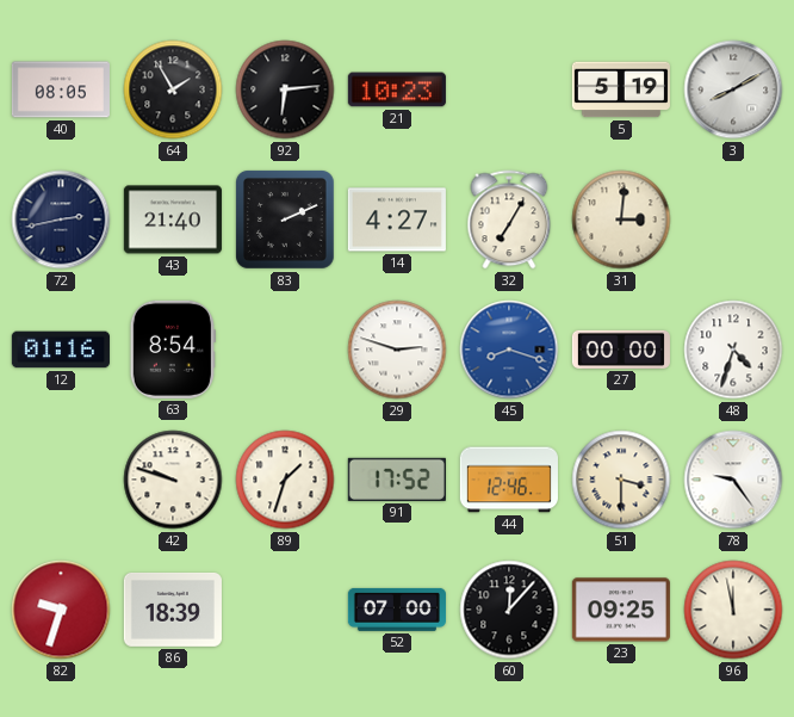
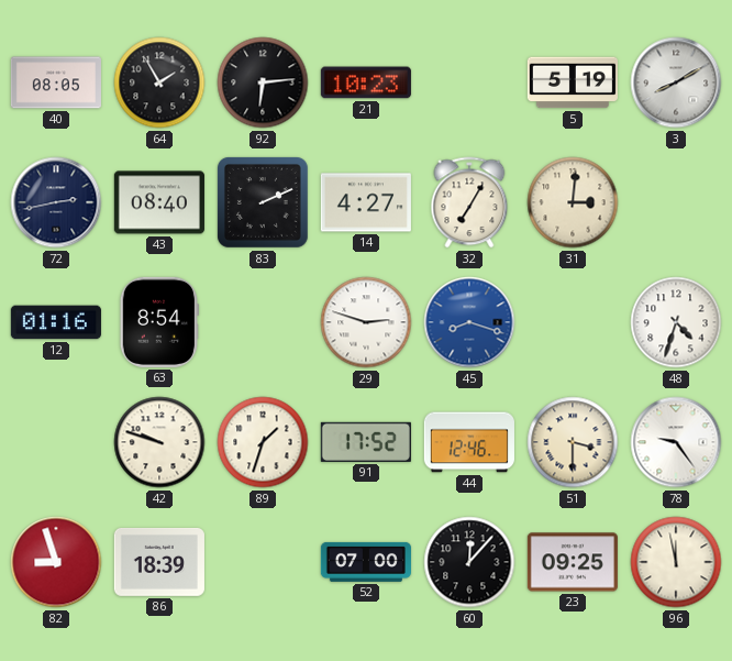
43: 21:40 -> 08:40
27: 00:00 -> none
82: 9:33 -> 8:57
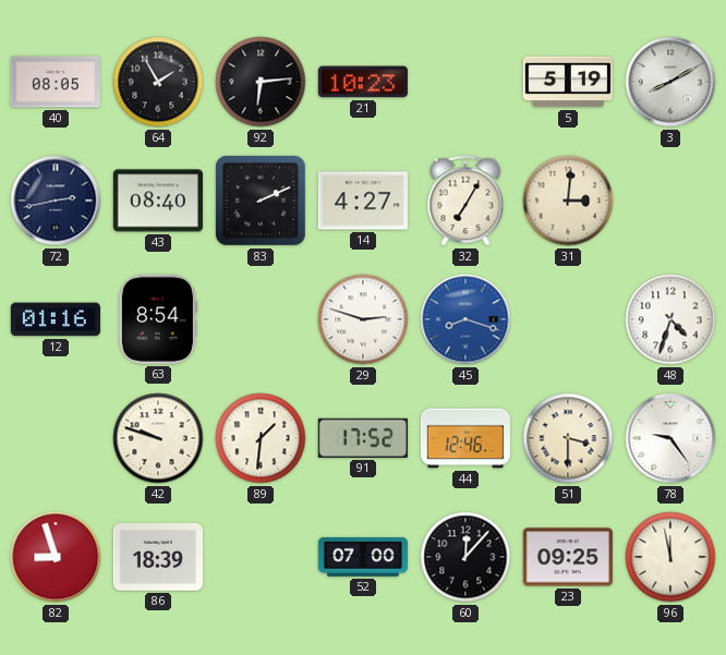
89: 1:33 -> 1:31
